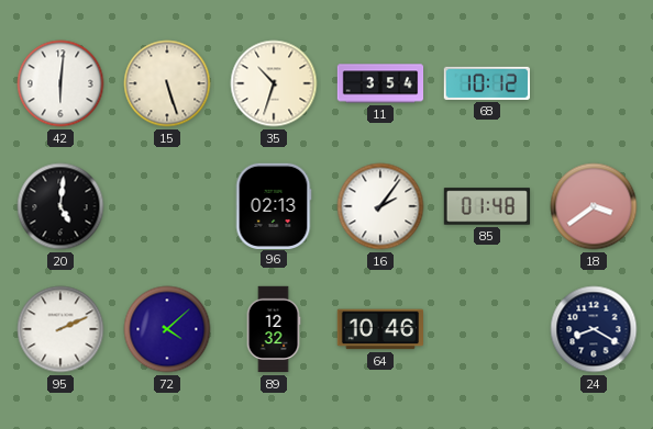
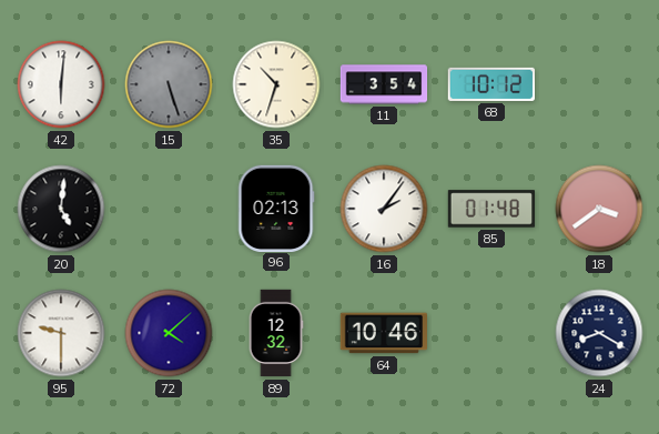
15 dial: cream -> grey
95: 2:11 -> 9:30
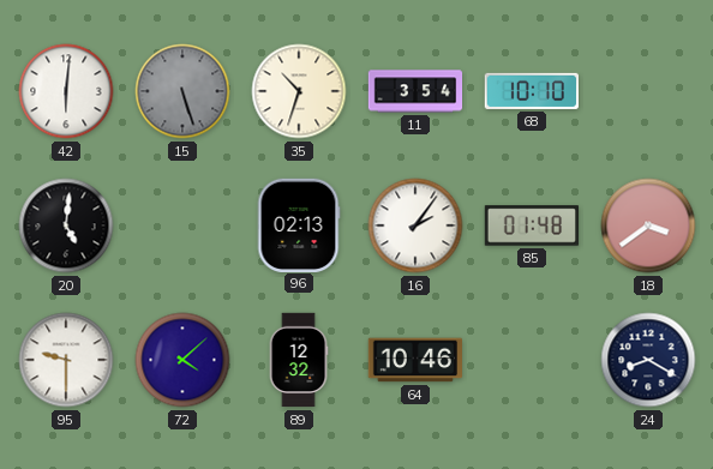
68: 10:12 -> 10:10
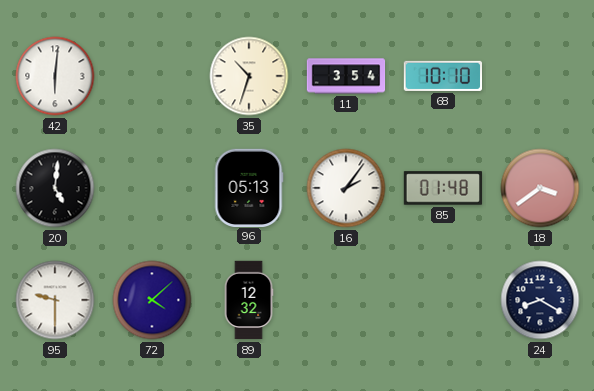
15: 5:27 -> none
96: 02:13 -> 05:13
64: 10:46 -> none
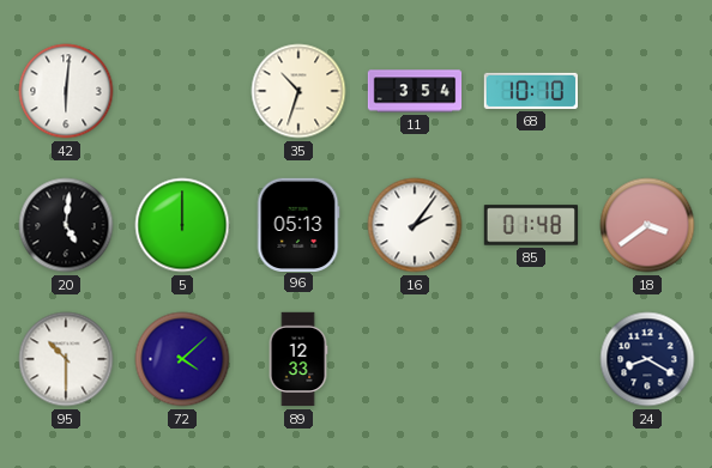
5: none -> 12:00
95: 9:30 -> 10:30
89: 12:32 -> 12:33
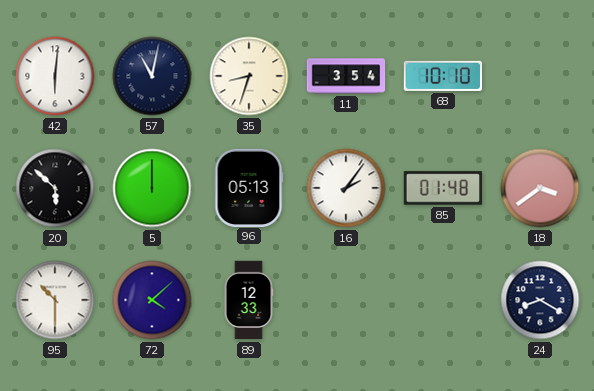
57: none -> 11:02
35: 10:33 -> 8:33
20: 5:01 -> 5:52
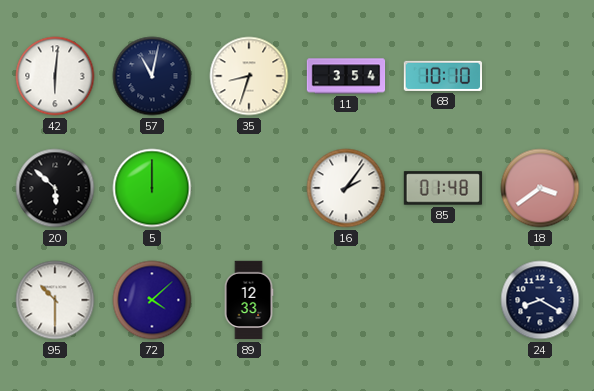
96: 05:13 -> none
